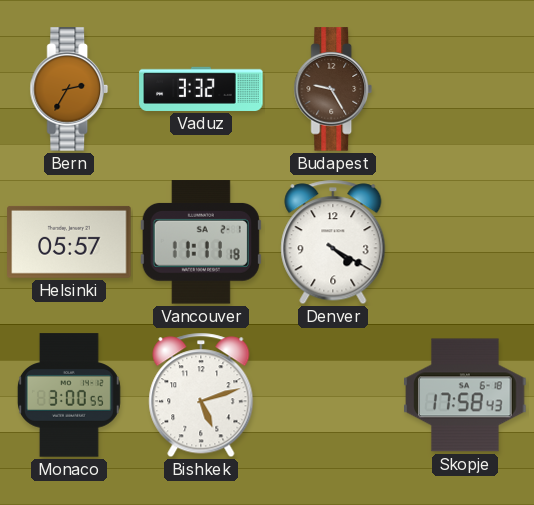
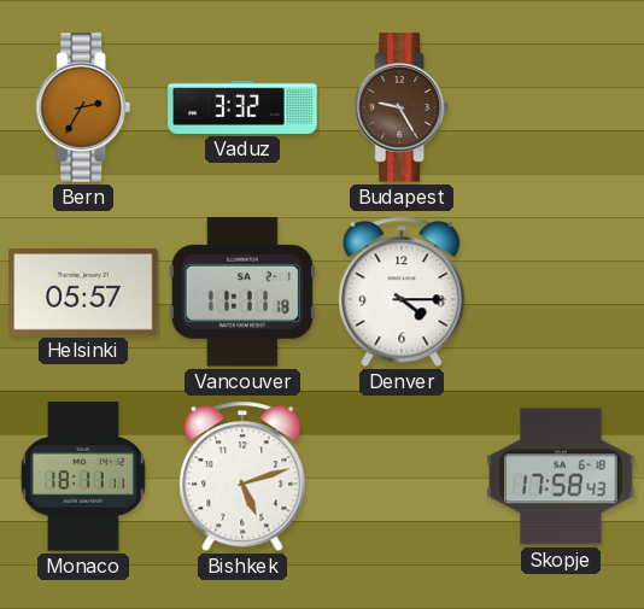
Denver: 4:20 -> 4:15
Monaco: 3:00 -> 18:11
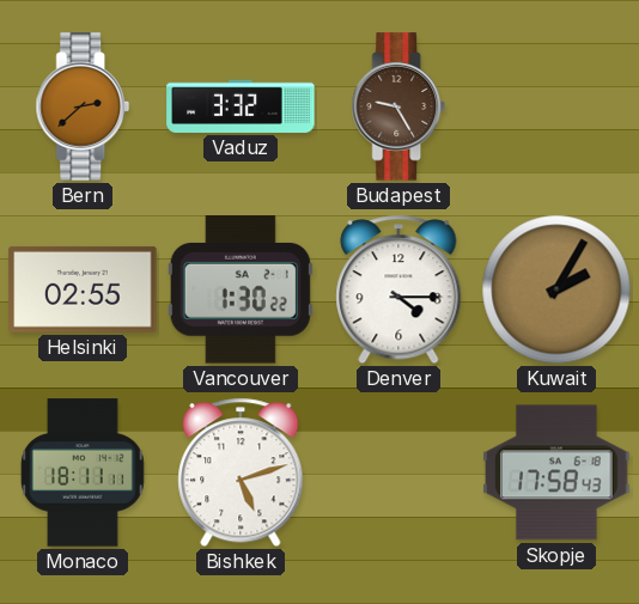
Bern: 2:35 -> 2:38
Helsinki: 05:57 -> 02:55
Vancouver: 11:11 -> 1:30
Kuwait: none -> 2:05
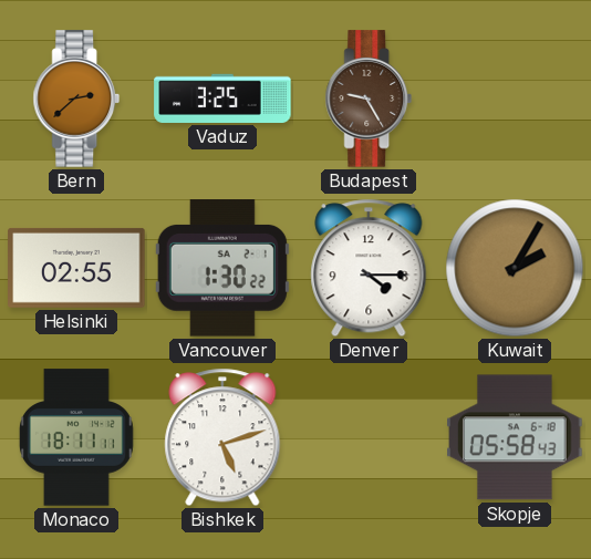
Vaduz: 3:32 -> 3:25
Skopje: 17:58 -> 05:58
